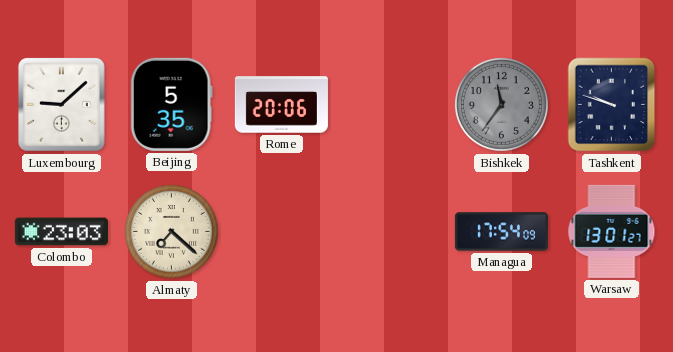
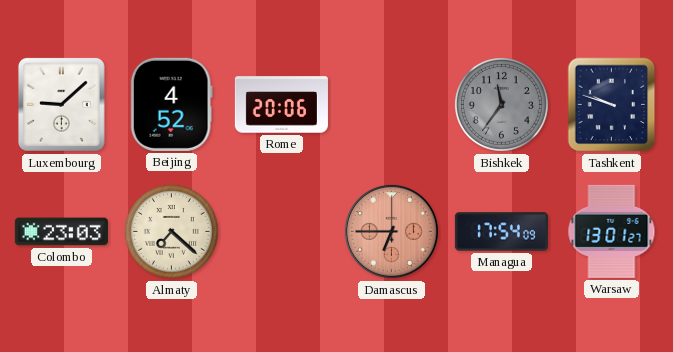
Beijing: 5:35 -> 4:52
Damascus: none -> 6:45
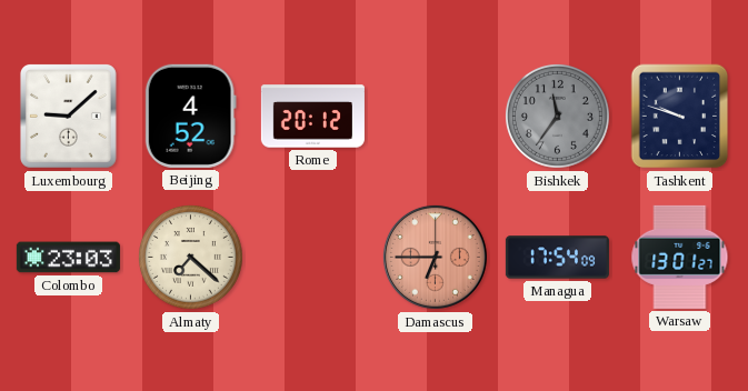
Rome: 20:06 -> 20:12
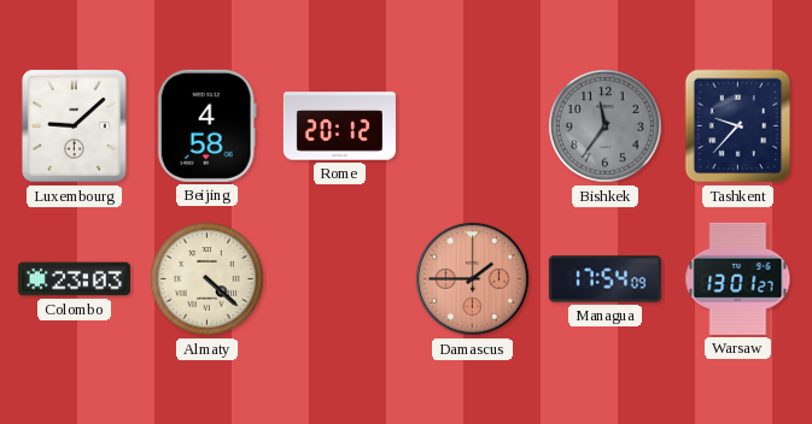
Beijing: 4:52 -> 4:58
Tashkent: 9:48 -> 9:37
Almaty: 7:22 -> 4:22
Damascus: 6:45 -> 1:45
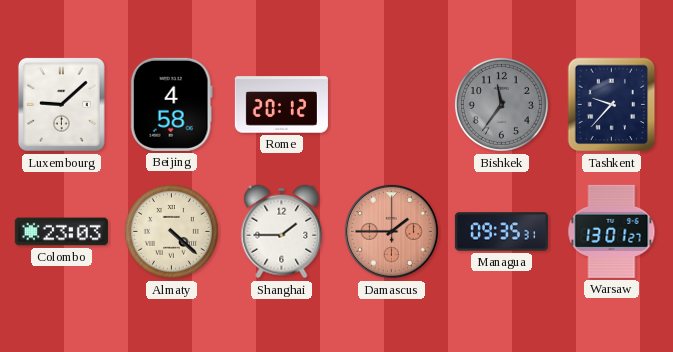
Shanghai: none -> 1:45
Managua: 17:54 -> 09:35
